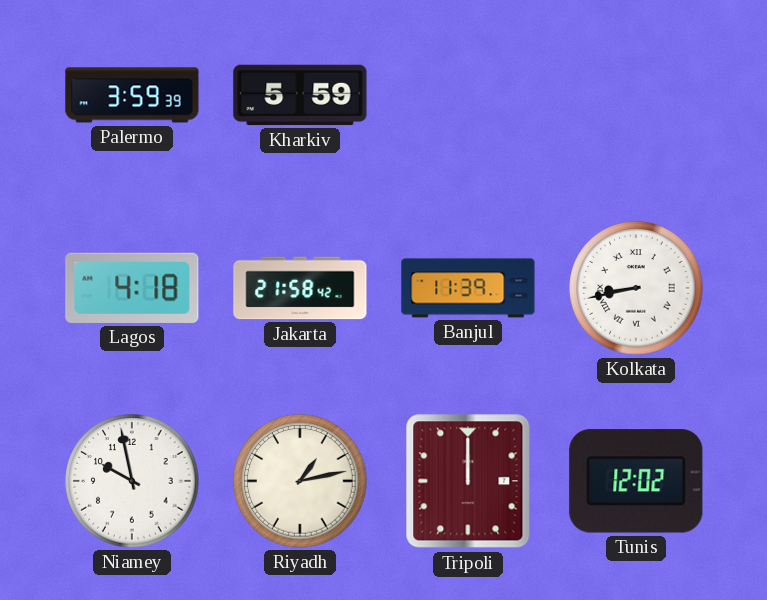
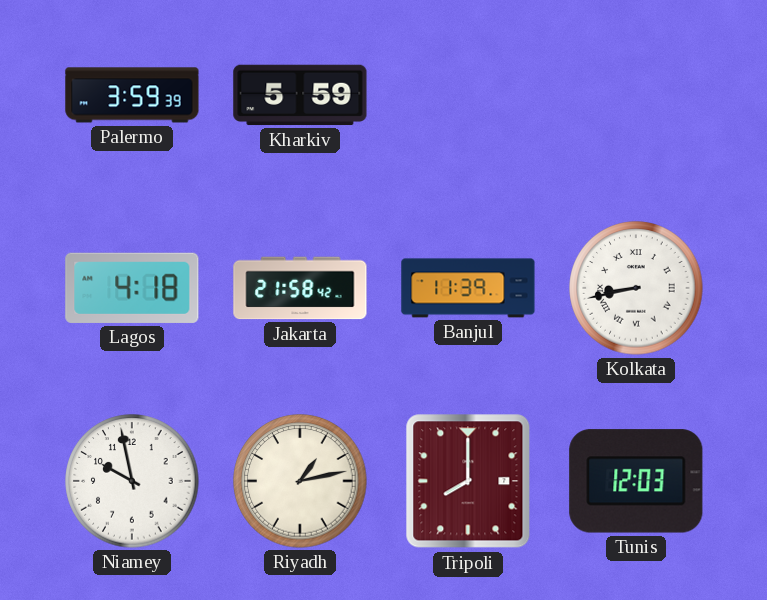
Tripoli: 12:00 -> 8:00
Tunis: 12:02 -> 12:03
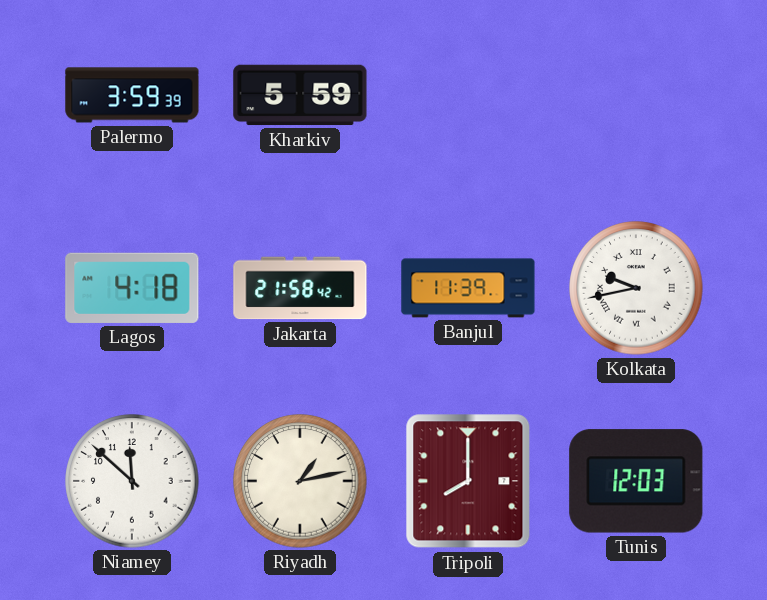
Kolkata: 8:43 -> 9:43
Niamey: 9:58 -> 11:52
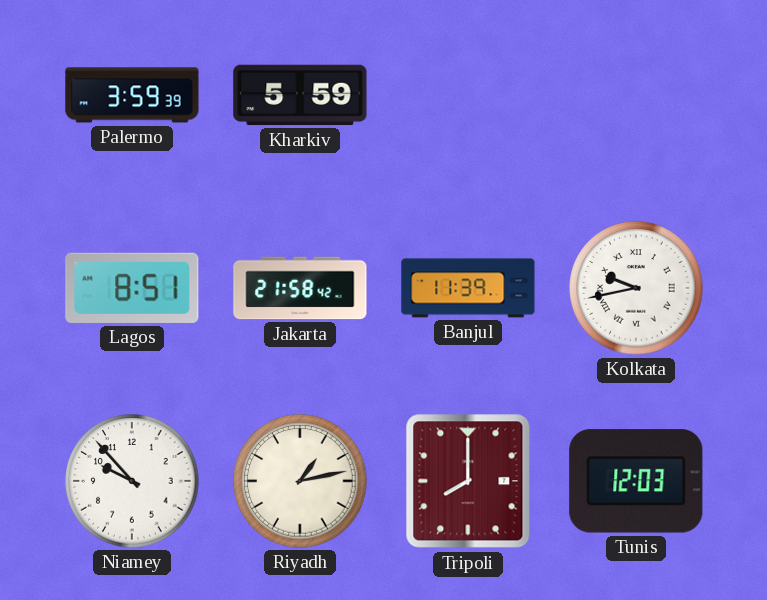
Lagos: 4:18 -> 8:51
Niamey: 11:52 -> 9:53
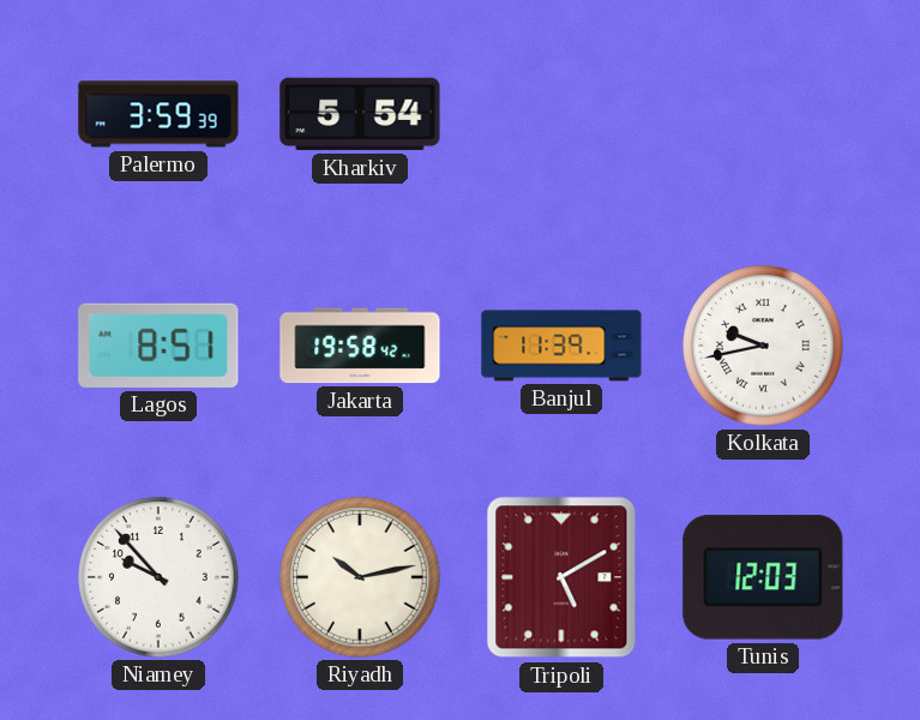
Kharkiv: 5:59 -> 5:54
Jakarta: 21:58 -> 19:58
Riyadh: 1:13 -> 10:13
Tripoli: 8:00 -> 5:10
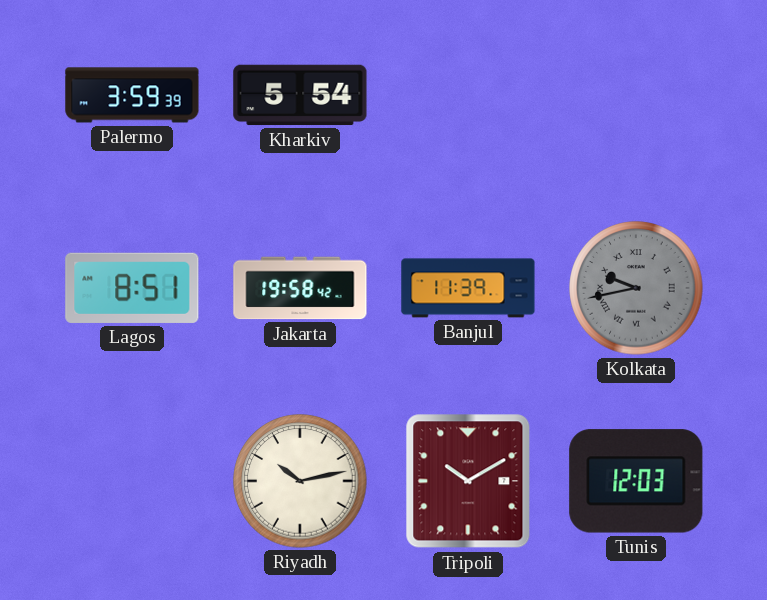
Kolkata dial: white -> grey
Niamey: 9:53 -> none
Tripoli: 5:10 -> 10:10
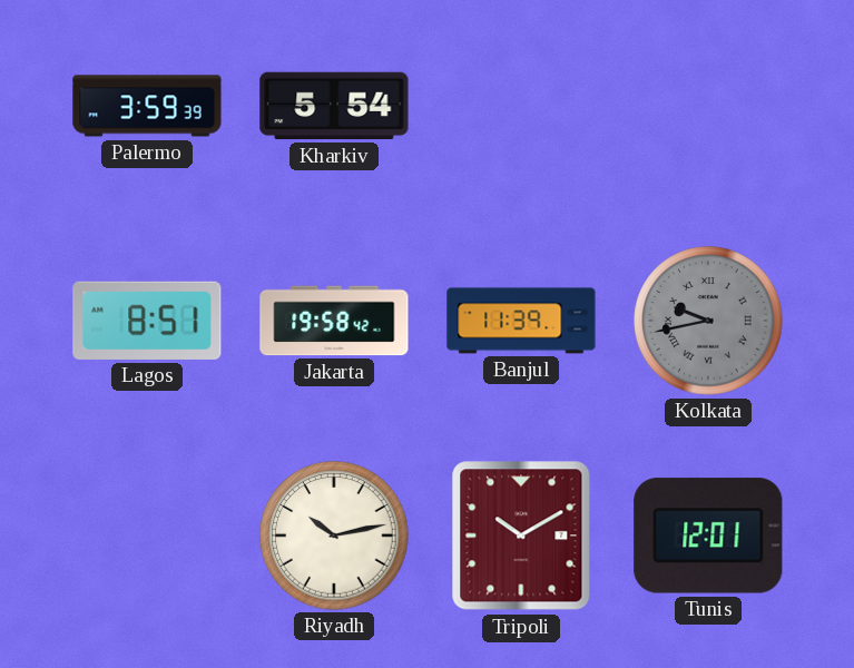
Tunis: 12:03 -> 12:01
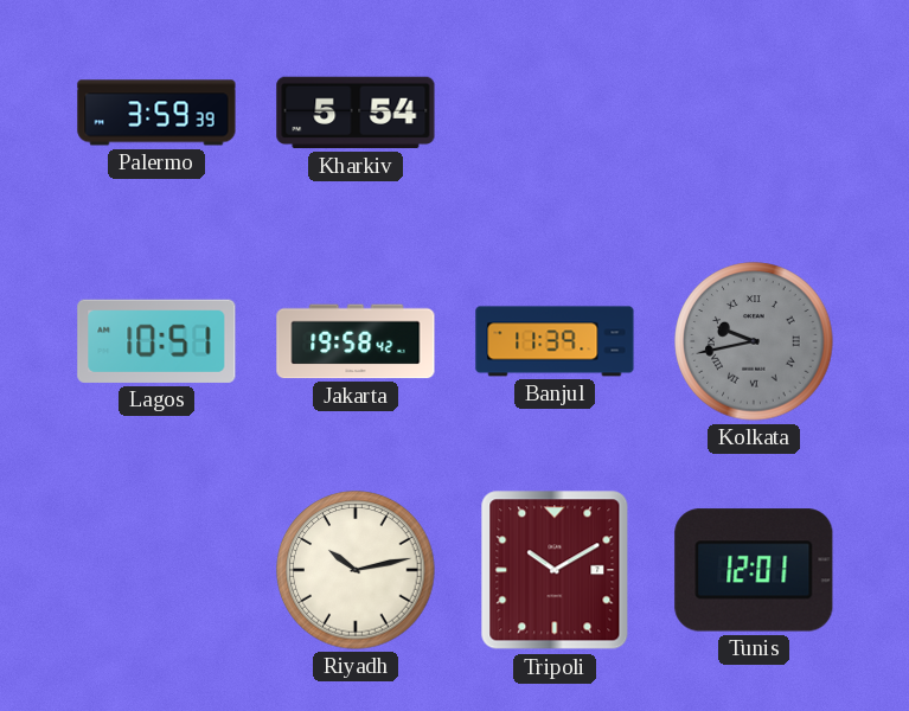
Lagos: 8:51 -> 10:51
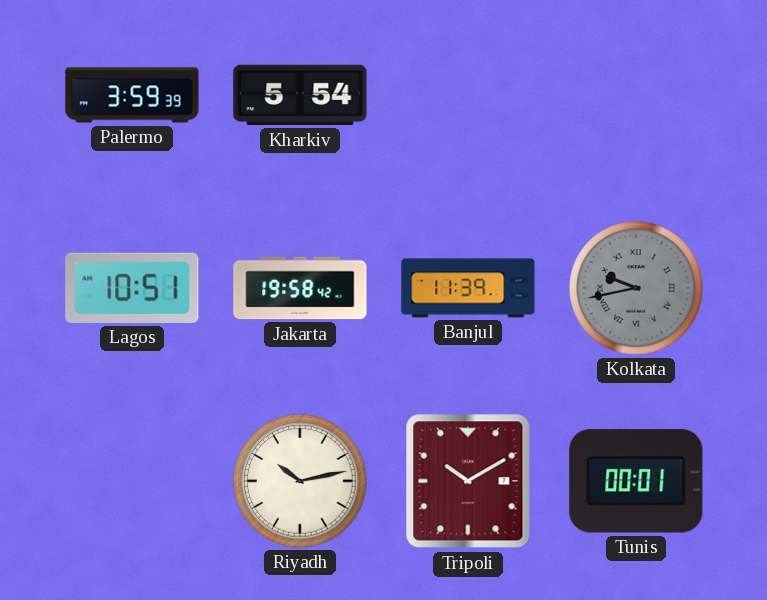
Tunis: 12:01 -> 00:01
